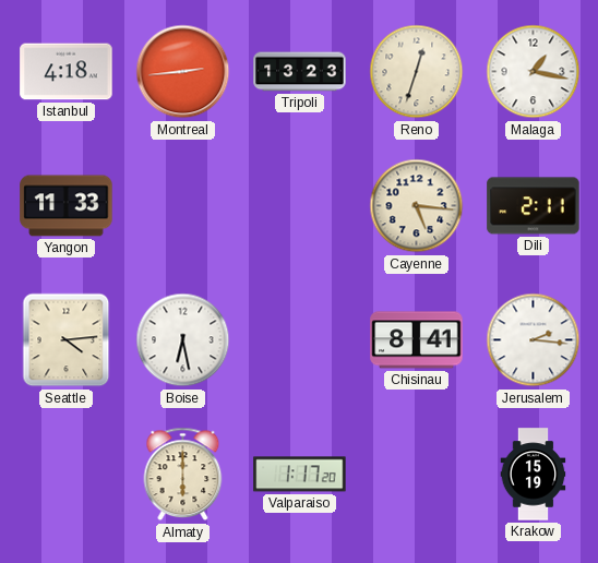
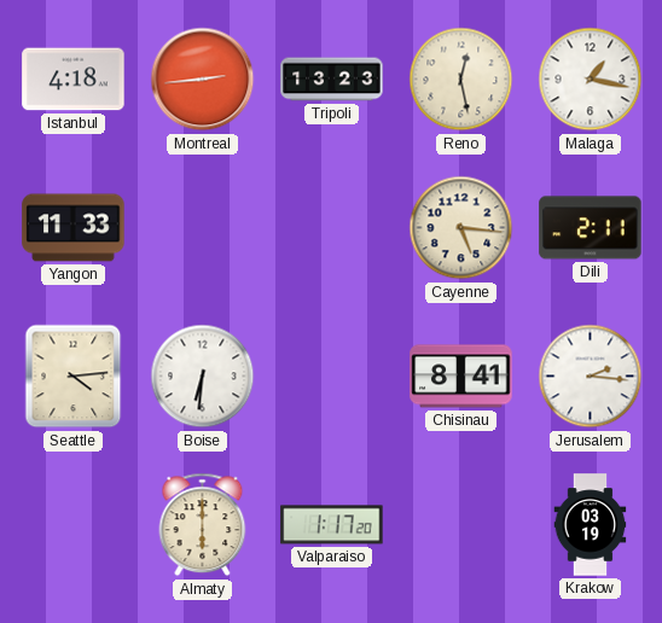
Reno: 12:33 -> 12:28
Boise: 6:28 -> 6:31
Krakow: 15:19 -> 03:19
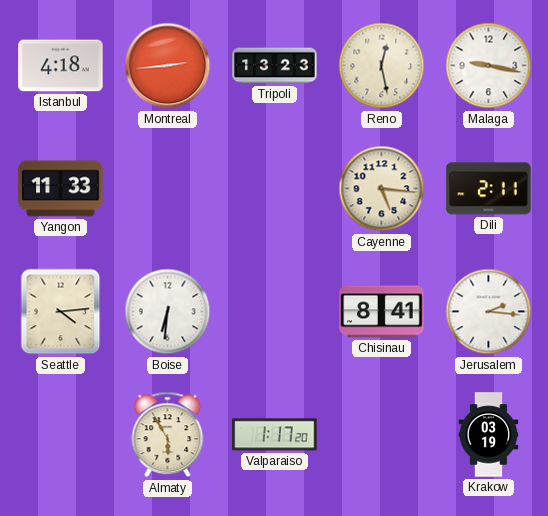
Malaga: 1:17 -> 9:17
Almaty: 6:00 -> 5:55
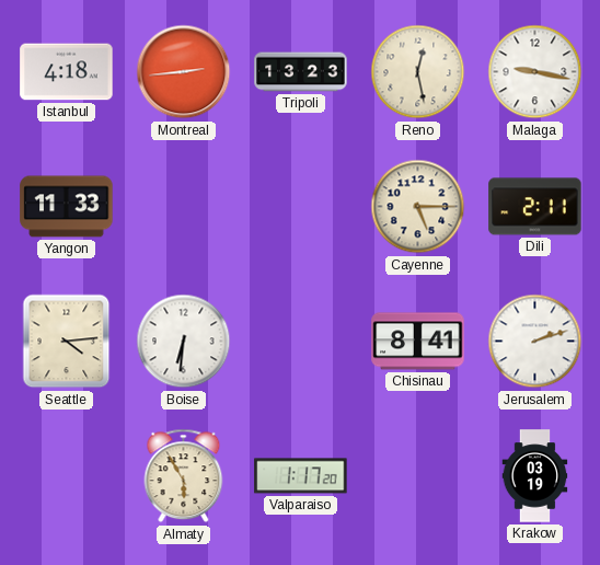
Cayenne: 5:16 -> 5:15
Jerusalem: 2:16 -> 2:12
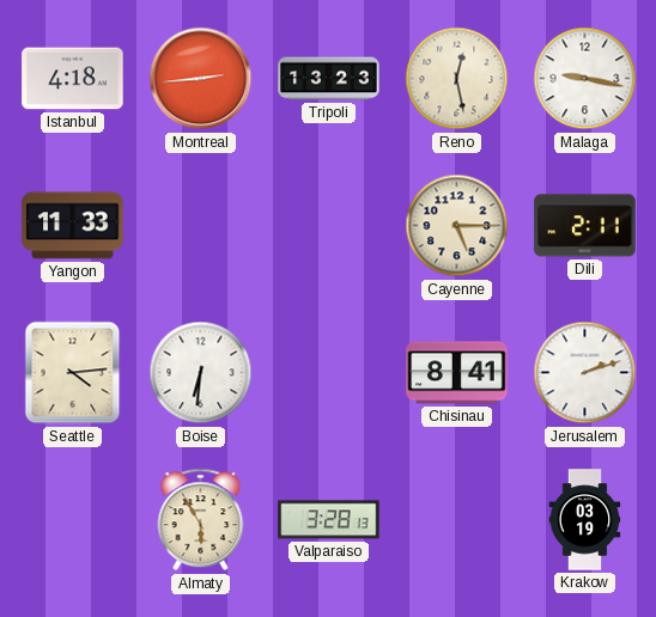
Valparaiso: 1:17 -> 3:28
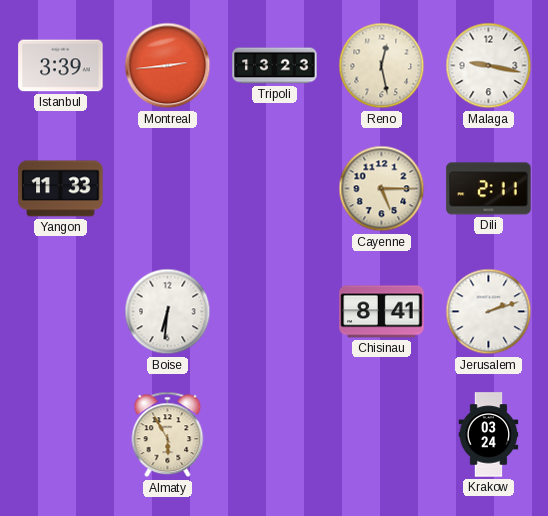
Istanbul: 4:18 -> 3:39
Seattle: 4:14 -> none
Valparaiso: 3:28 -> none
Krakow: 03:19 -> 03:24
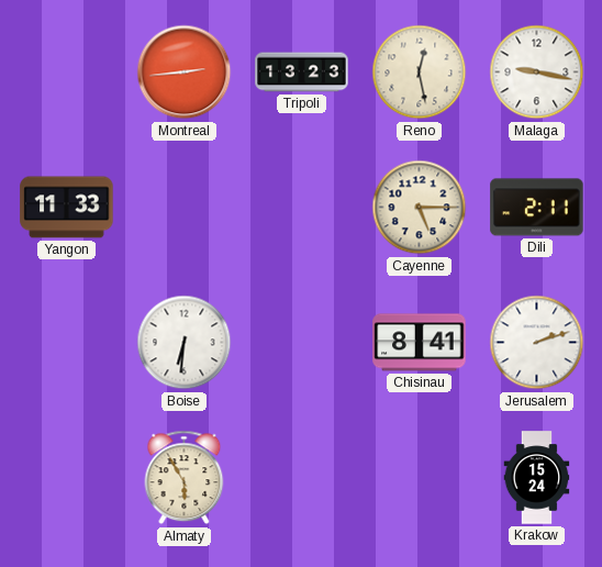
Istanbul: 3:39 -> none
Krakow: 03:24 -> 15:24
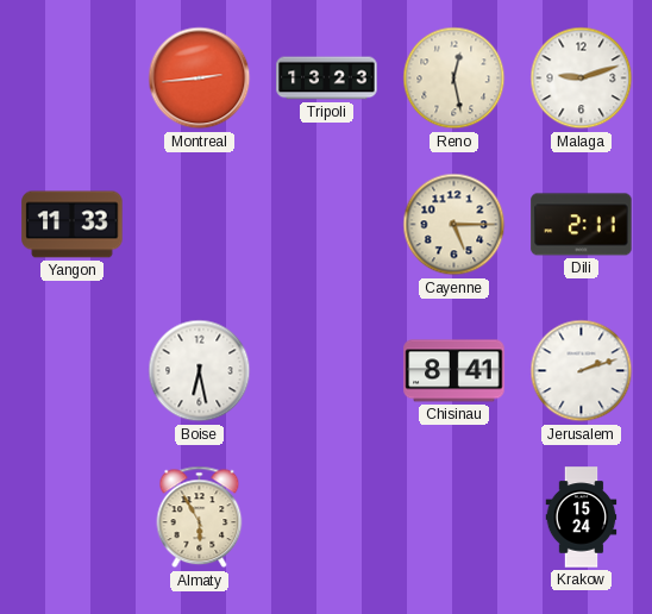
Malaga: 9:17 -> 9:12
Boise: 6:31 -> 6:28
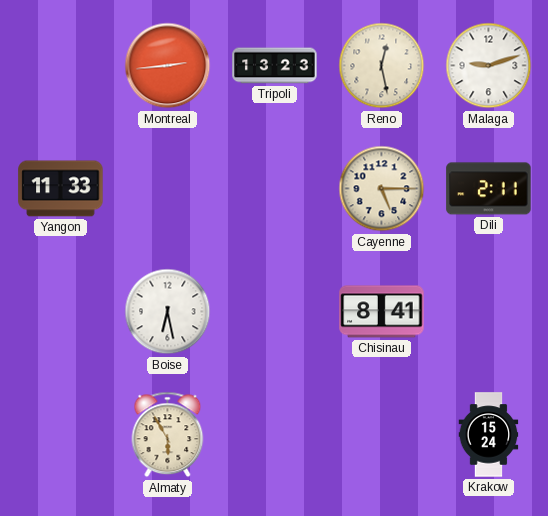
Jerusalem: 2:12 -> none
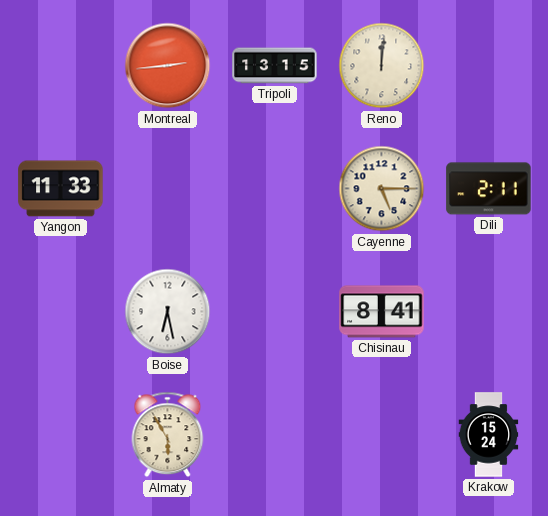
Tripoli: 13:23 -> 13:15
Reno: 12:28 -> 12:01
Malaga: 9:12 -> none
